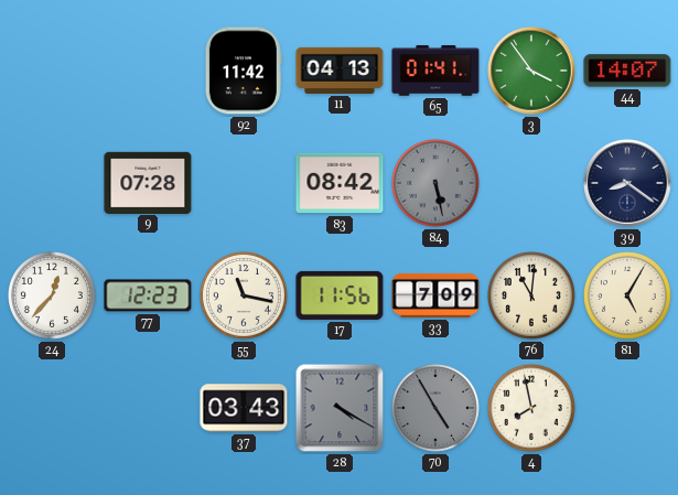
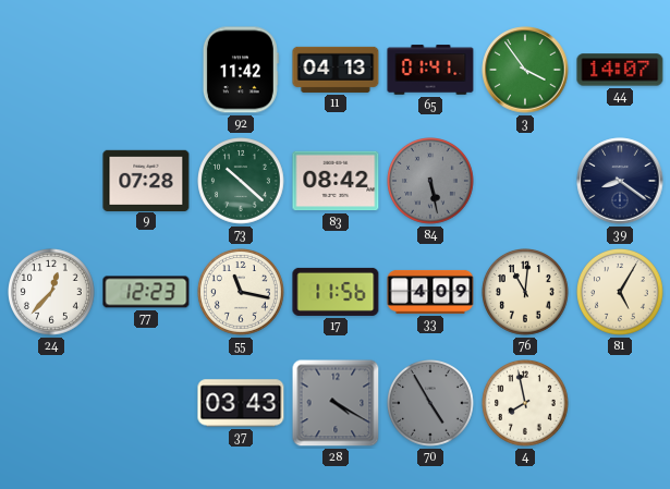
73: none -> 10:22
33: 7:09 -> 4:09
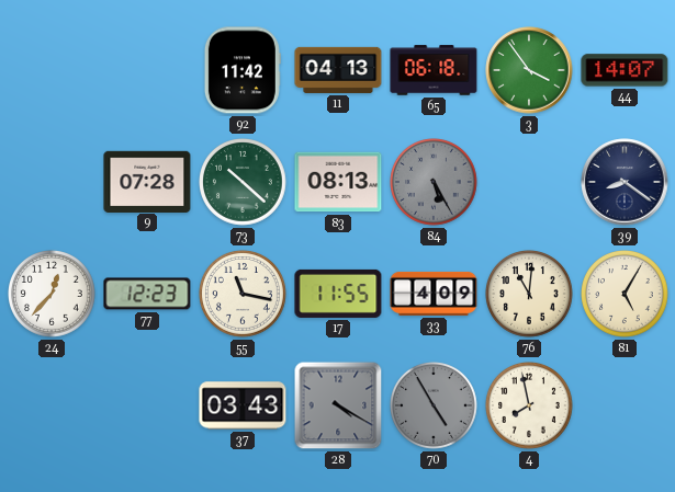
65: 01:41 -> 06:18
83: 08:42 -> 08:13
84: 5:28 -> 5:25
17: 11:56 -> 11:55
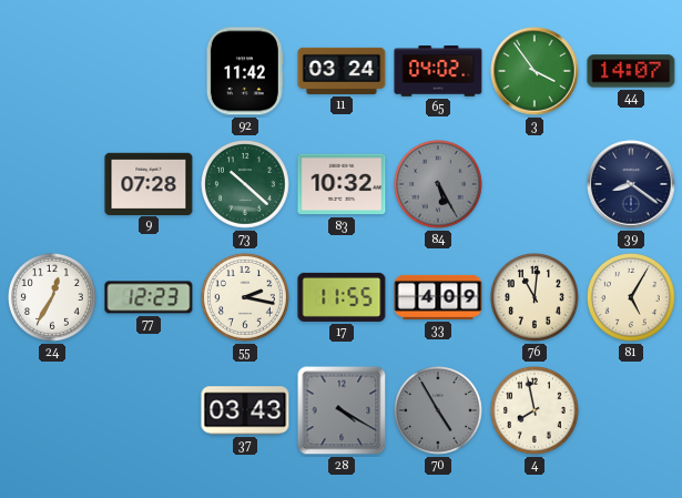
11: 04:13 -> 03:24
65: 06:18 -> 04:02
83: 08:13 -> 10:32
24: 12:37 -> 12:35
55: 11:17 -> 2:17
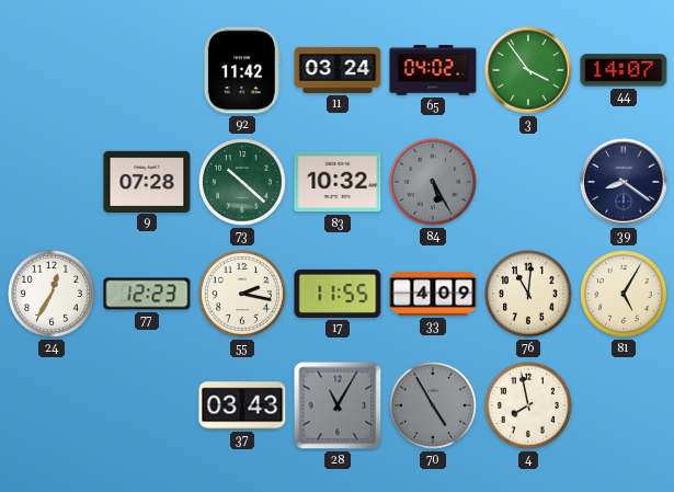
28: 4:20 -> 11:05
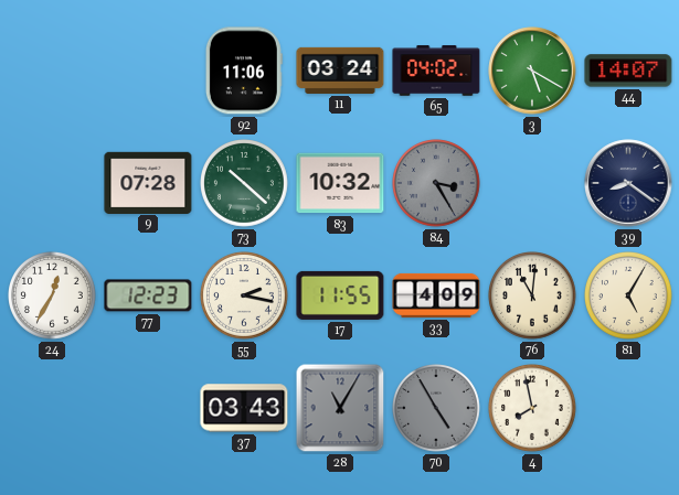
92: 11:42 -> 11:06
3: 3:54 -> 5:20
84: 5:25 -> 3:25
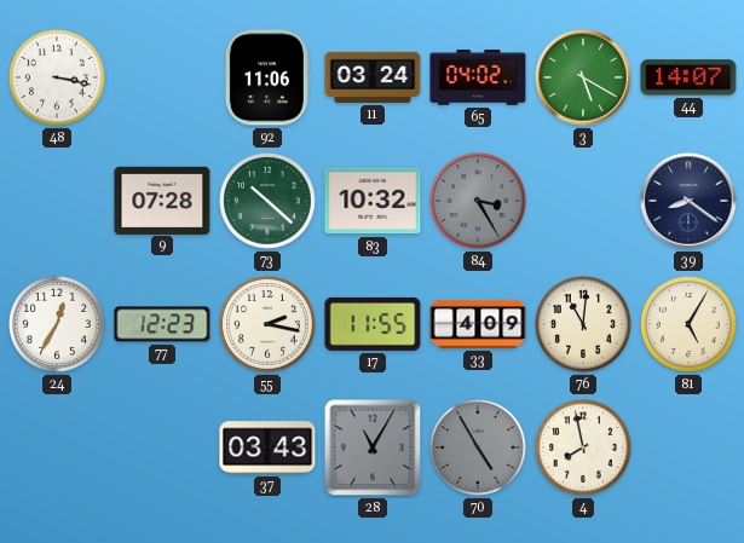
48: none -> 3:17
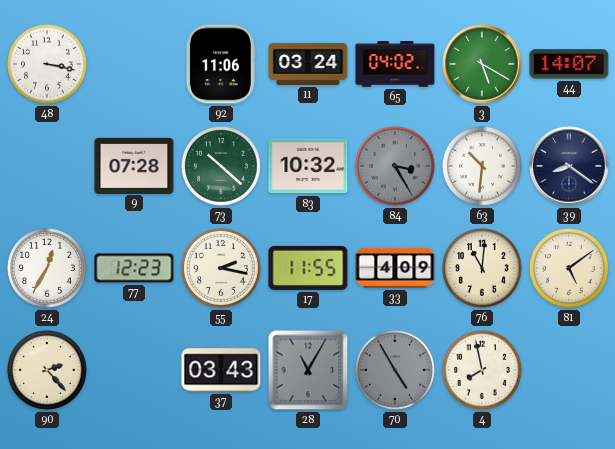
63: none -> 10:31
81: 5:05 -> 5:09
90: none -> 2:23
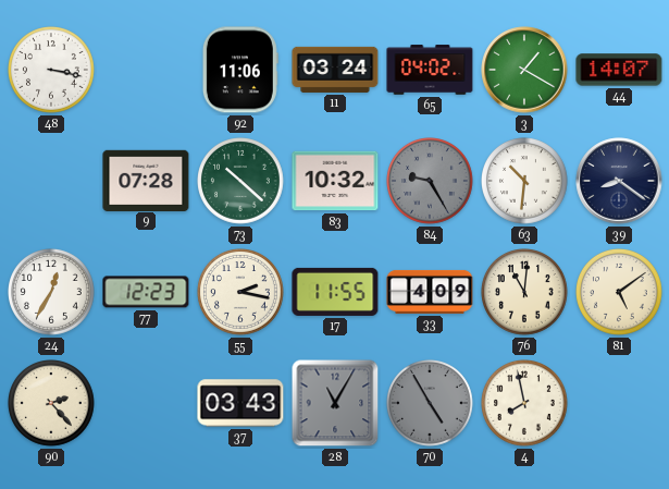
3: 5:20 -> 1:20
84: 3:25 -> 9:25
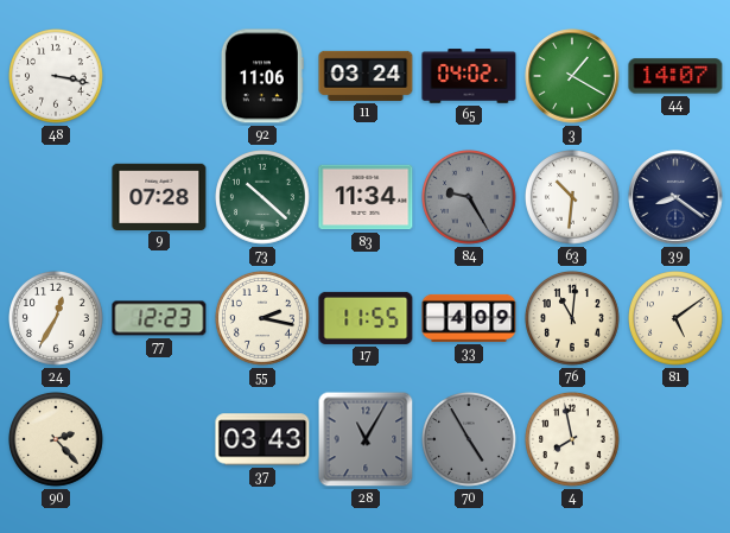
83: 10:32 -> 11:34
